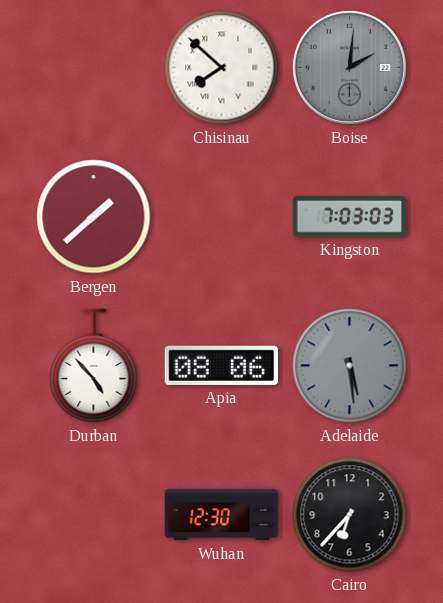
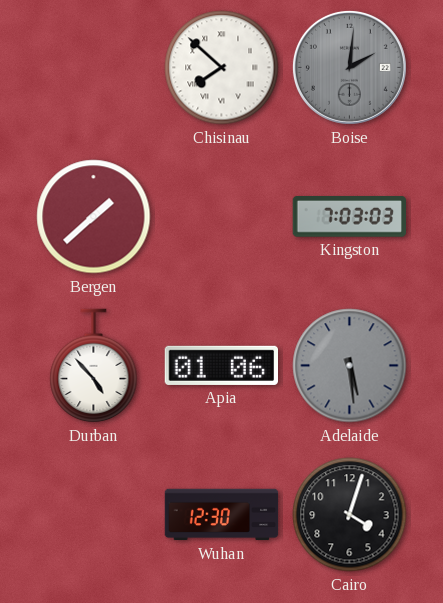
Apia: 08:06 -> 01:06
Cairo: 6:37 -> 4:03
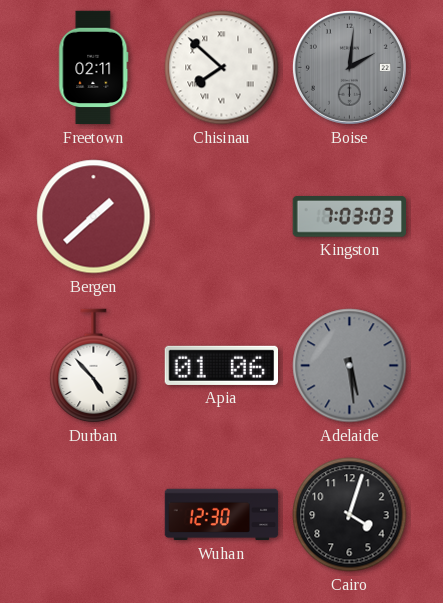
Freetown: none -> 02:11
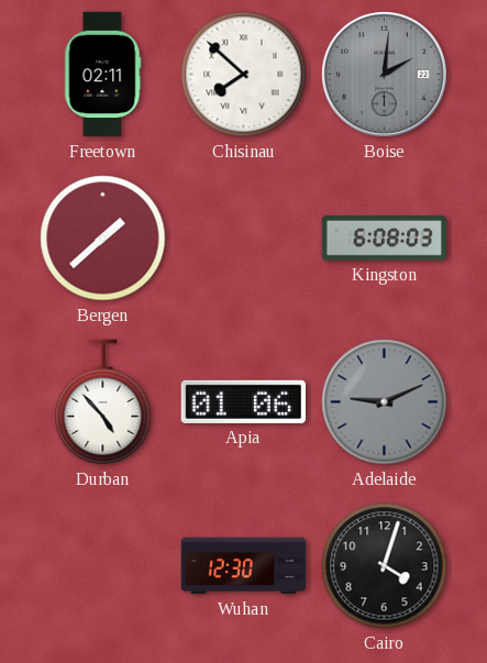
Kingston: 7:03 -> 6:08
Adelaide: 5:29 -> 9:11
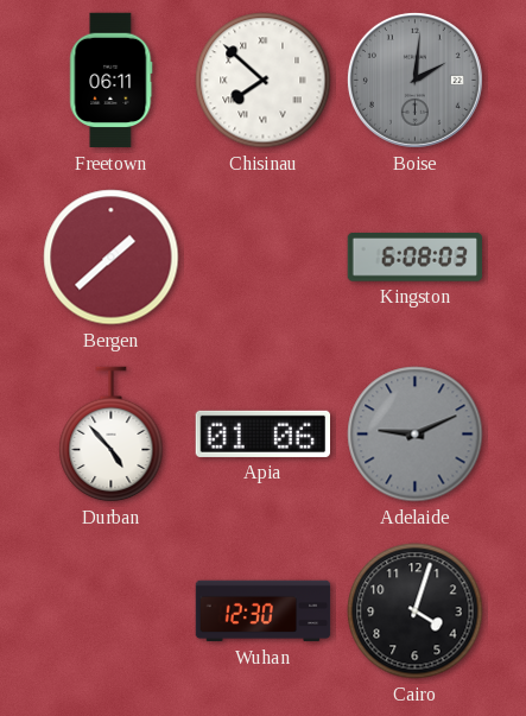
Freetown: 02:11 -> 06:11
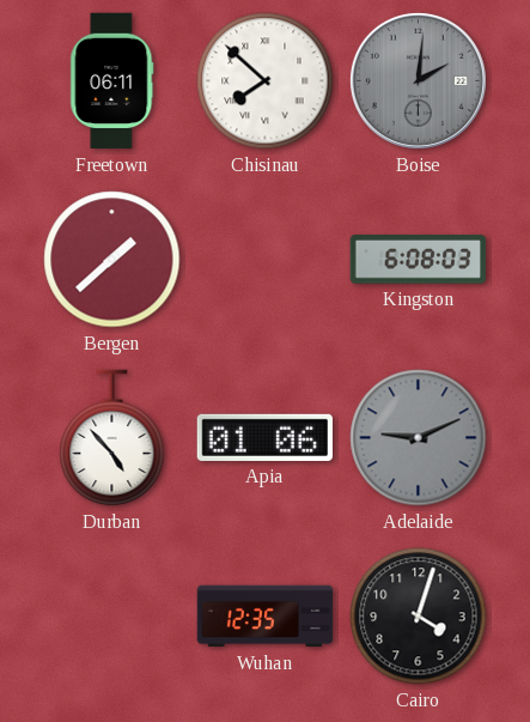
Wuhan: 12:30 -> 12:35
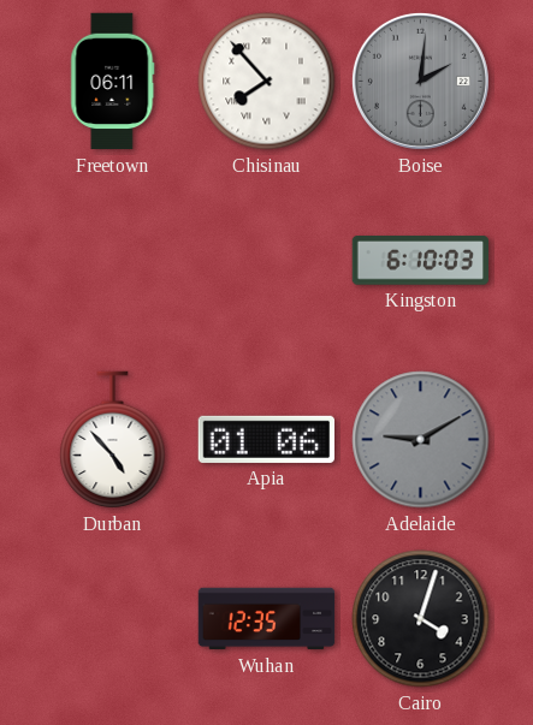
Chisinau: 7:52 -> 7:53
Bergen: 1:38 -> none
Kingston: 6:08 -> 6:10
Adelaide: 9:11 -> 9:10
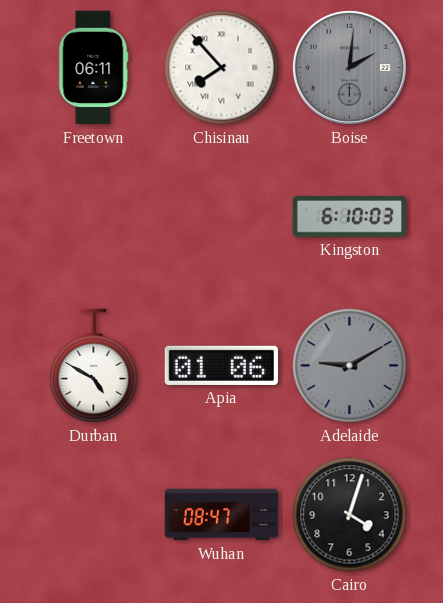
Durban: 4:53 -> 4:50
Wuhan: 12:35 -> 08:47
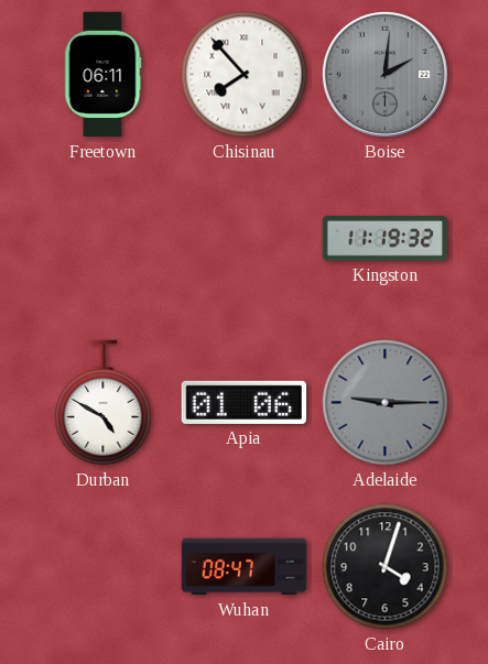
Kingston: 6:10 -> 11:19
Adelaide: 9:10 -> 9:15
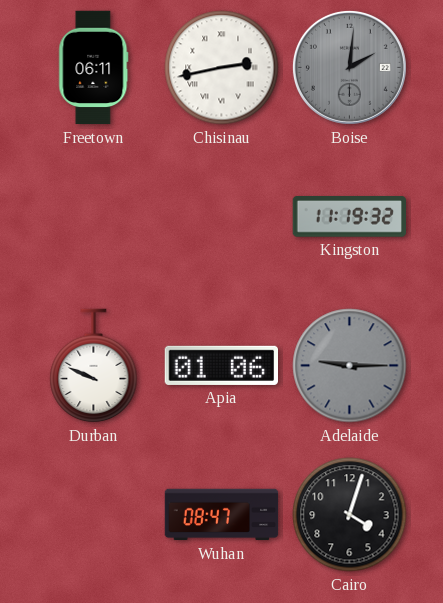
Chisinau: 7:53 -> 2:43
Durban: 4:50 -> 9:49
